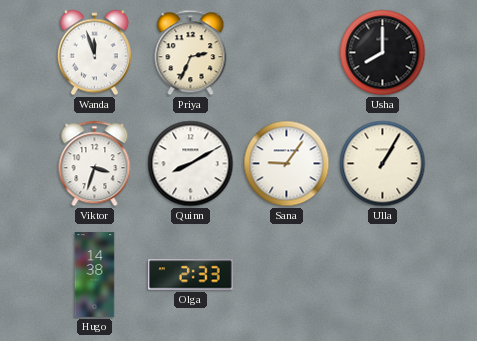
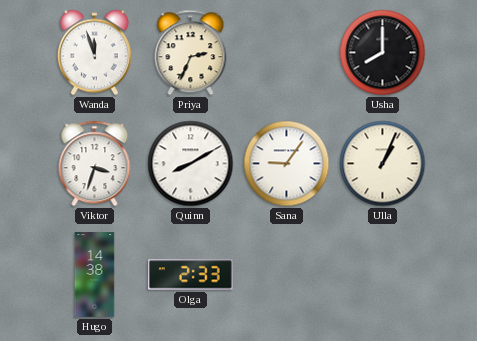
Ulla: 1:05 -> 1:04
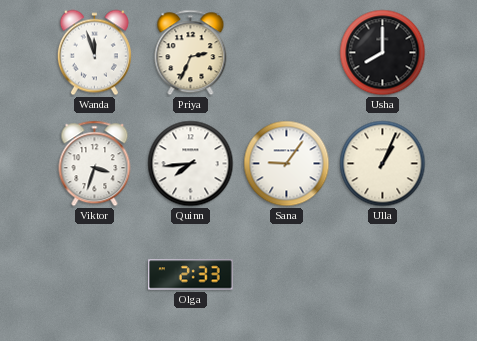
Quinn: 8:10 -> 7:44
Hugo: 14:38 -> none
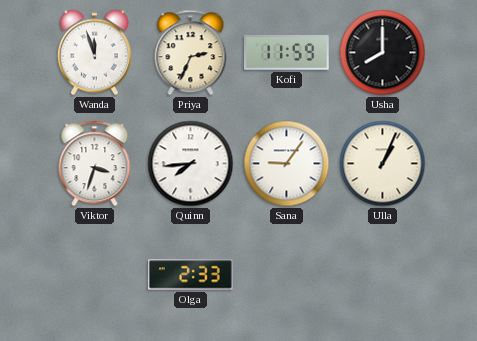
Kofi: none -> 11:59
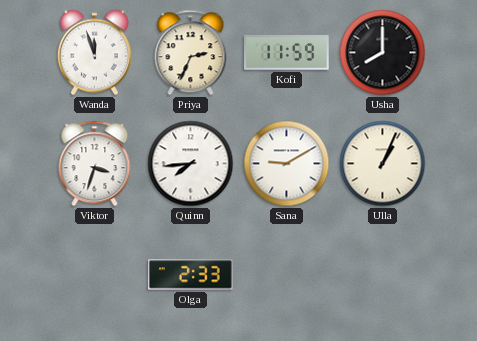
Sana: 9:06 -> 9:10
